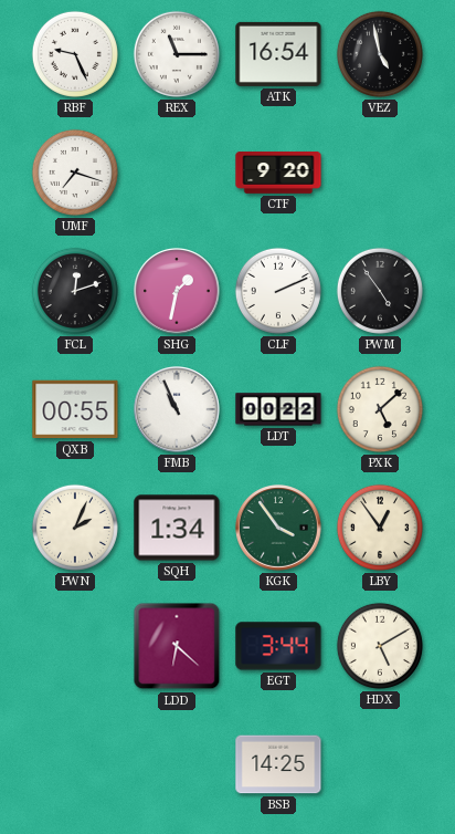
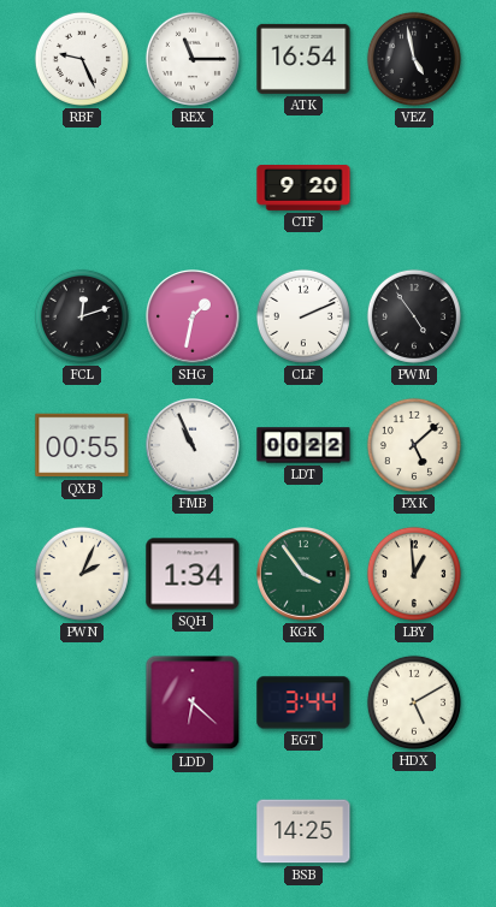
UMF: 7:18 -> none
LBY: 12:54 -> 12:59
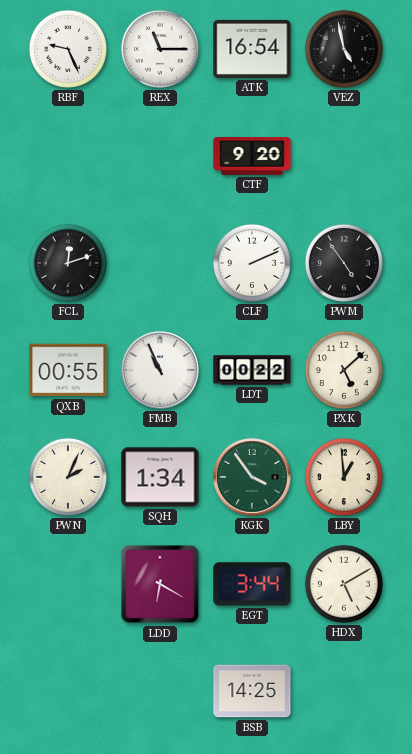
SHG: 1:32 -> none
LDD: 6:22 -> 6:20
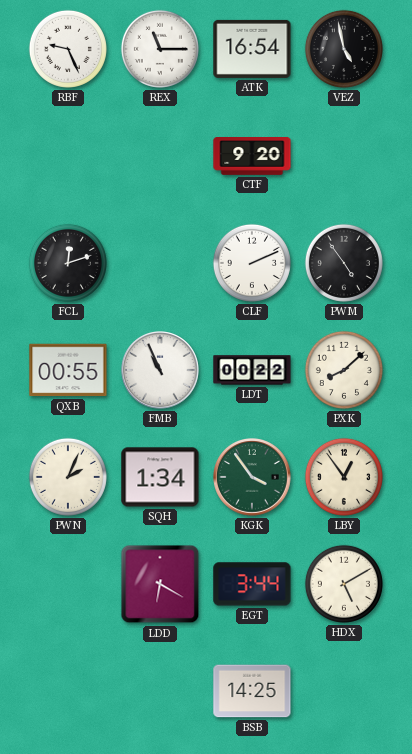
PXK: 5:08 -> 8:08
LBY: 12:59 -> 12:54
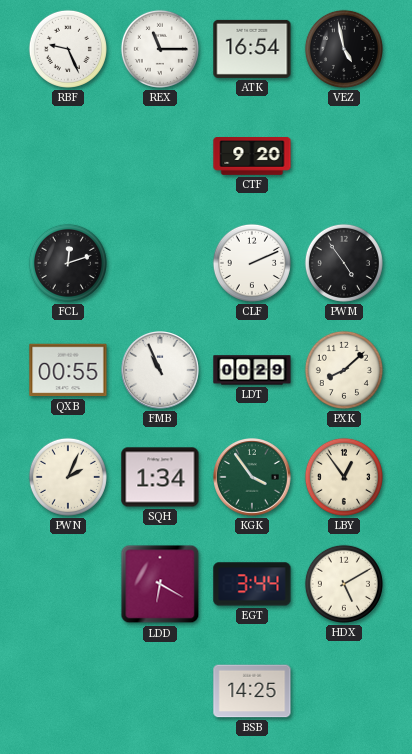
LDT: 00:22 -> 00:29
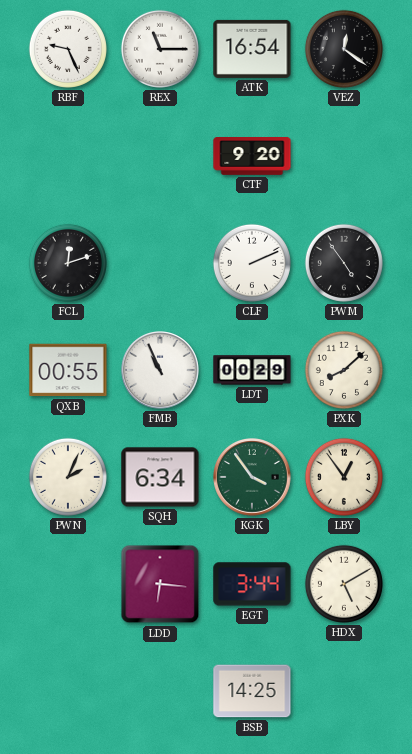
VEZ: 4:58 -> 12:21
SQH: 1:34 -> 6:34
LDD: 6:20 -> 6:16
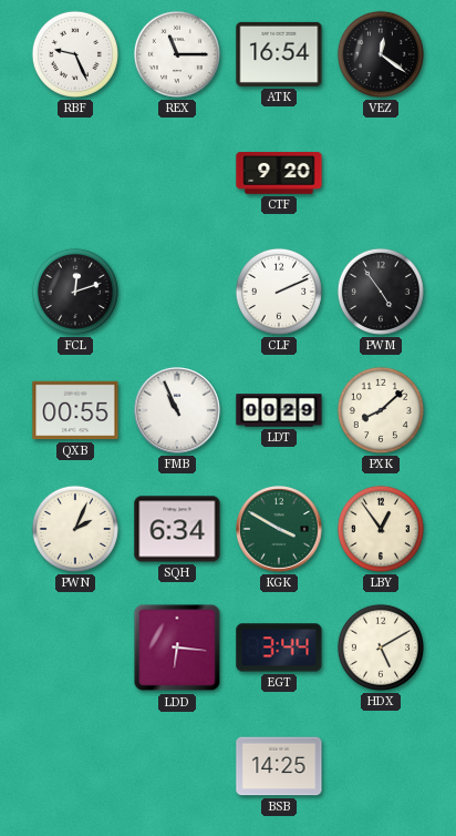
KGK: 3:54 -> 3:50
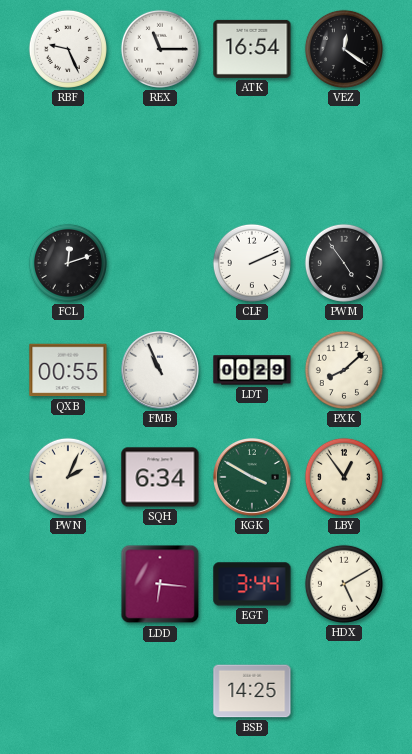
CTF: 9:20 -> none
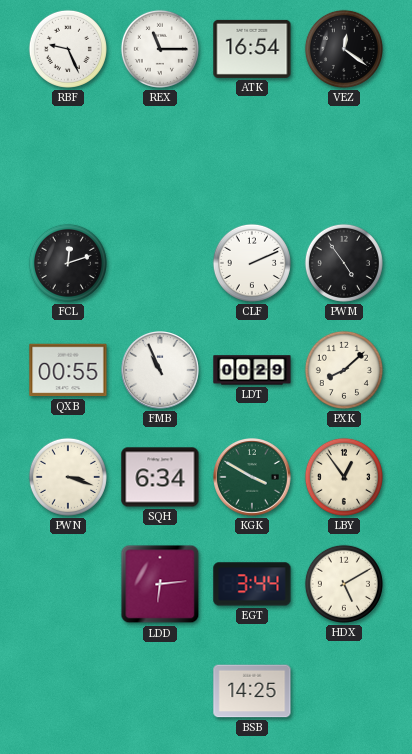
PWN: 2:04 -> 3:18
LDD: 6:16 -> 6:14
